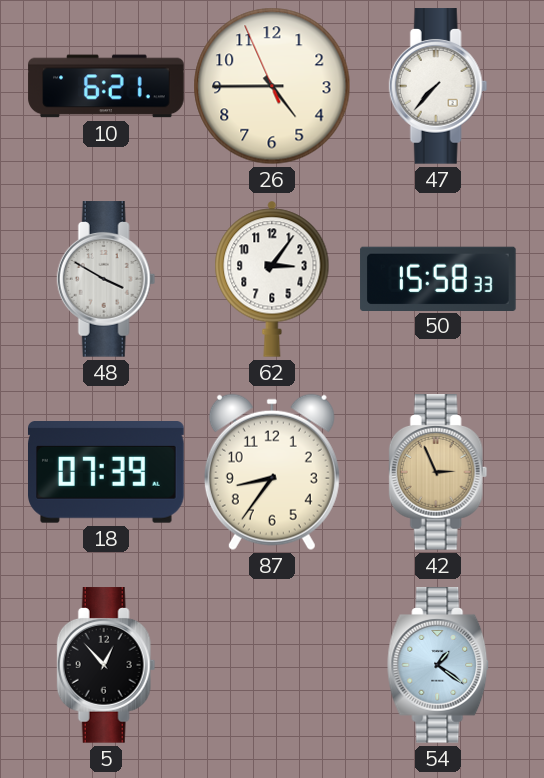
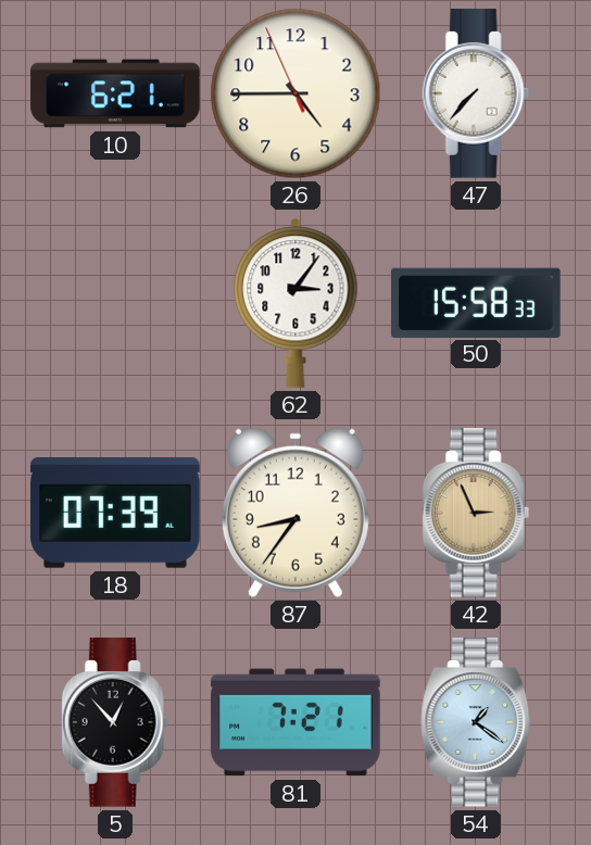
48: 3:50 -> none
81: none -> 7:21
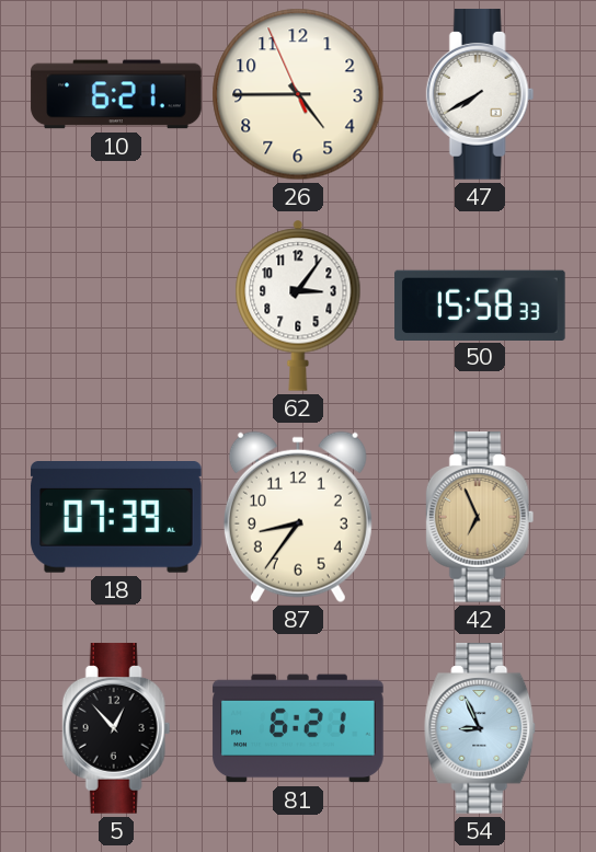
47: 7:37 -> 7:40
42: 2:56 -> 6:56
81: 7:21 -> 6:21
54: 1:21 -> 8:56
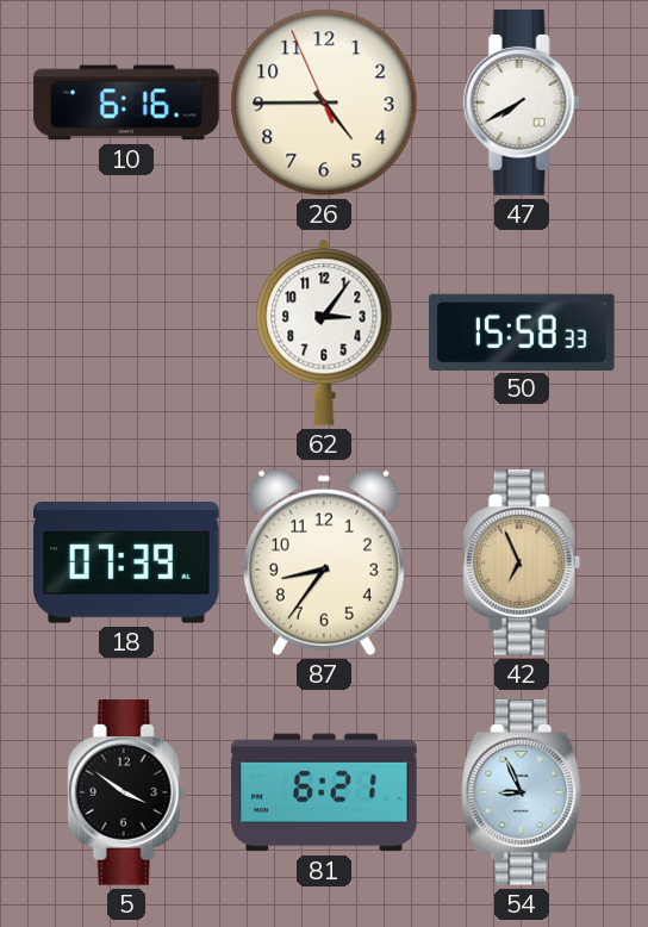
10: 6:21 -> 6:16
5: 12:53 -> 3:51
